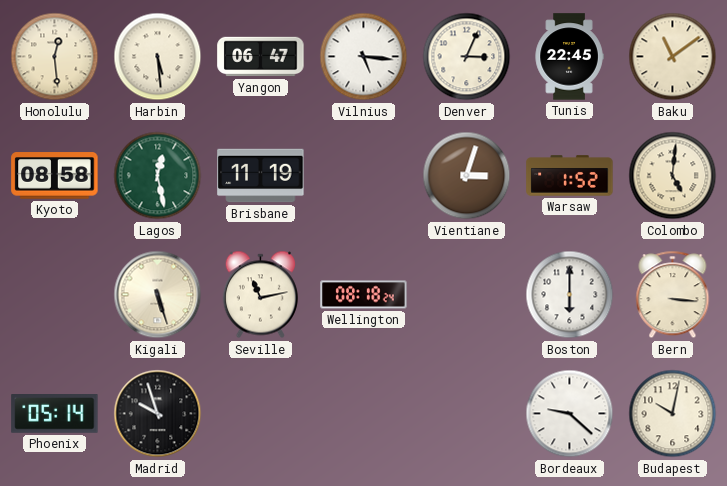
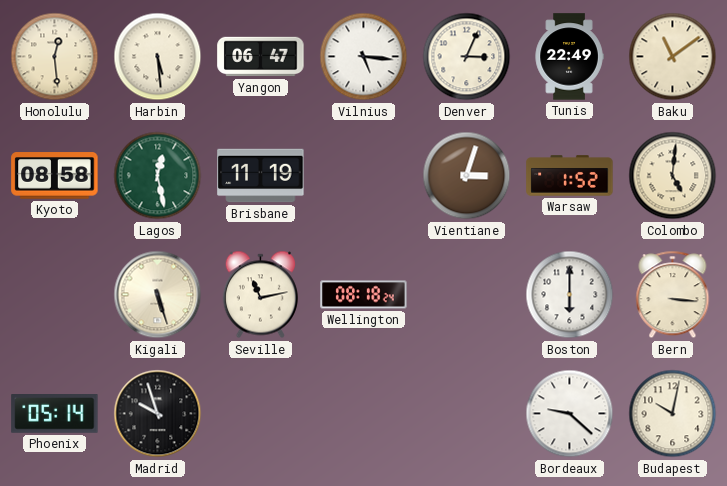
Tunis: 22:45 -> 22:49
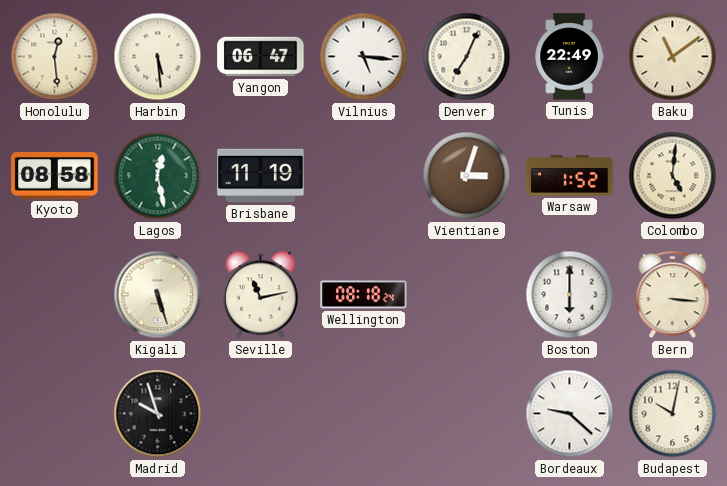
Denver: 3:04 -> 7:04
Phoenix: 05:14 -> none
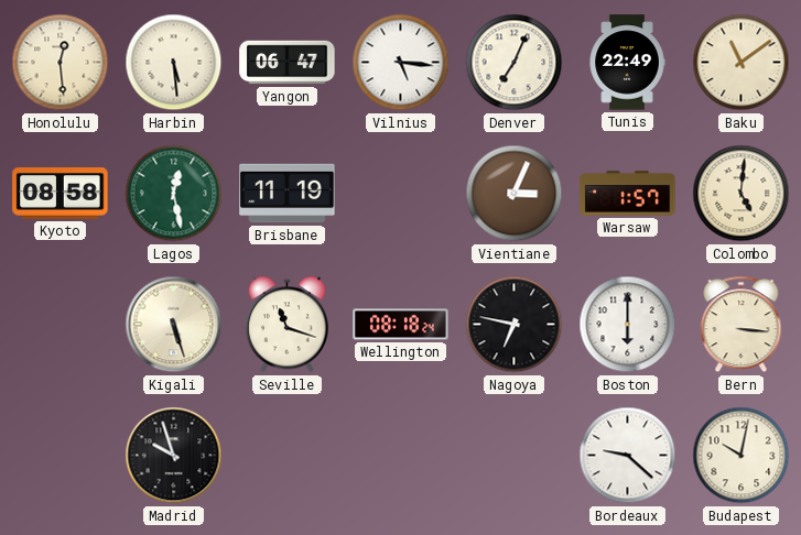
Vientiane: 3:03 -> 3:04
Warsaw: 1:52 -> 1:57
Seville: 11:13 -> 11:18
Nagoya: none -> 6:47
